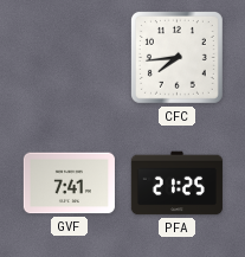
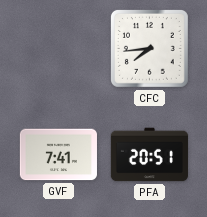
PFA: 21:25 -> 20:51
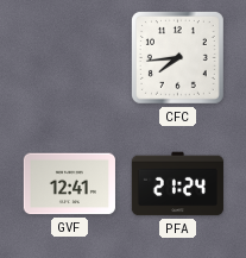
GVF: 7:41 -> 12:41
PFA: 20:51 -> 21:24
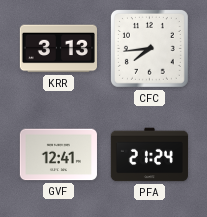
KRR: none -> 3:13
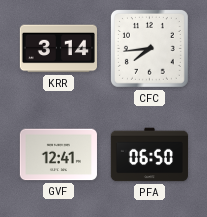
KRR: 3:13 -> 3:14
PFA: 21:24 -> 06:50
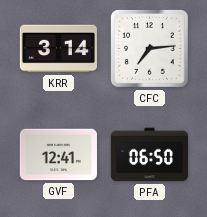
CFC: 7:44 -> 7:14
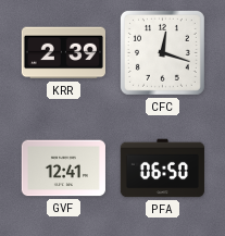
KRR: 3:14 -> 2:39
CFC: 7:14 -> 12:18
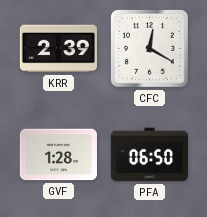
CFC: 12:18 -> 12:20
GVF: 12:41 -> 1:28
